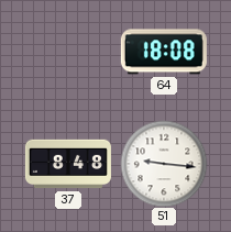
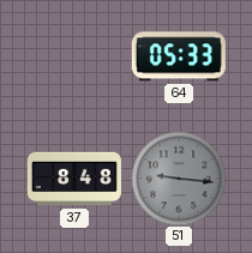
64: 18:08 -> 05:33
51 dial: white -> grey
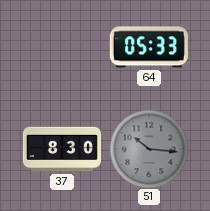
37: 8:48 -> 8:30
51: 9:16 -> 10:16
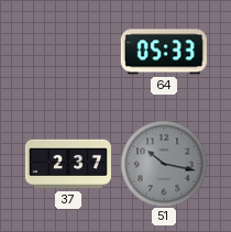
37: 8:30 -> 2:37
51: 10:16 -> 10:17
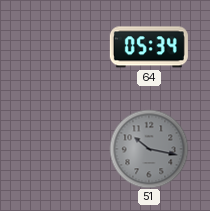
64: 05:33 -> 05:34
37: 2:37 -> none
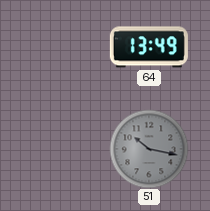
64: 05:34 -> 13:49
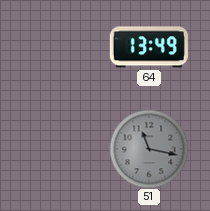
51: 10:17 -> 11:17
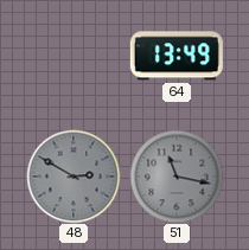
48: none -> 2:50
